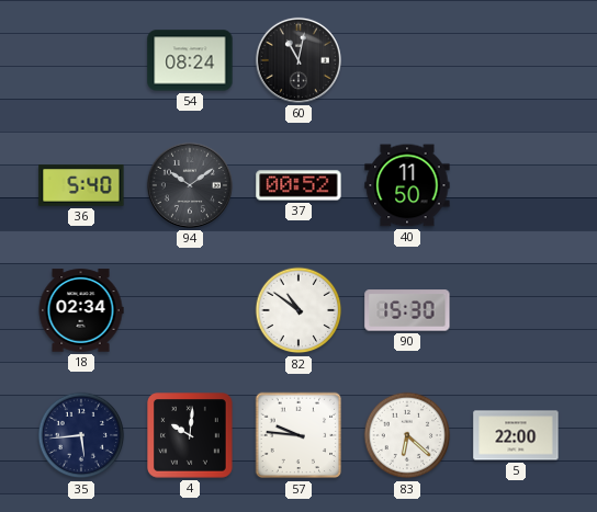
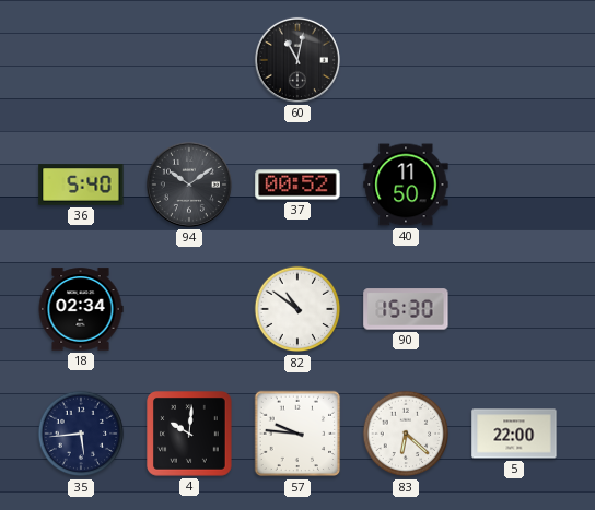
54: 08:24 -> none
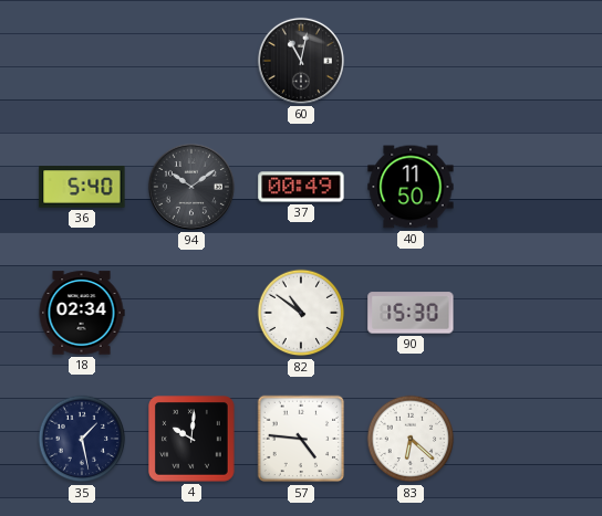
37: 00:52 -> 00:49
35: 5:44 -> 1:28
57: 9:46 -> 4:46
5: 22:00 -> none
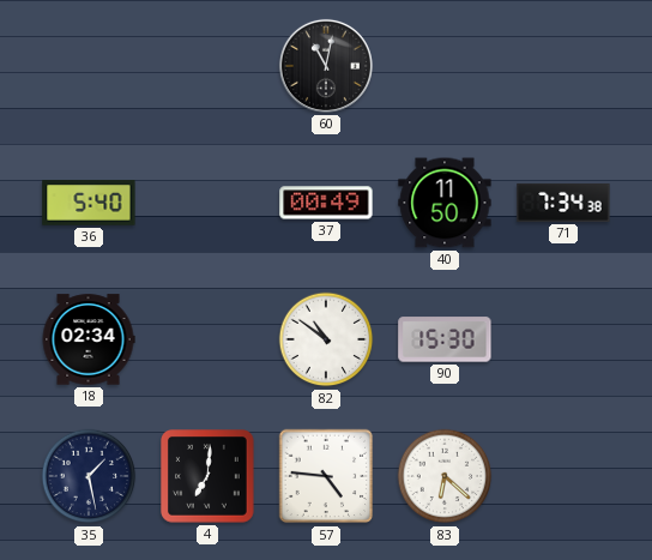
94: 10:09 -> none
71: none -> 7:34
4: 10:01 -> 7:01
